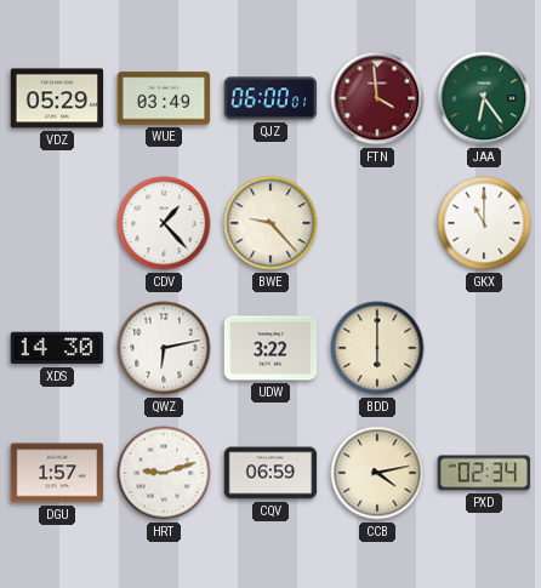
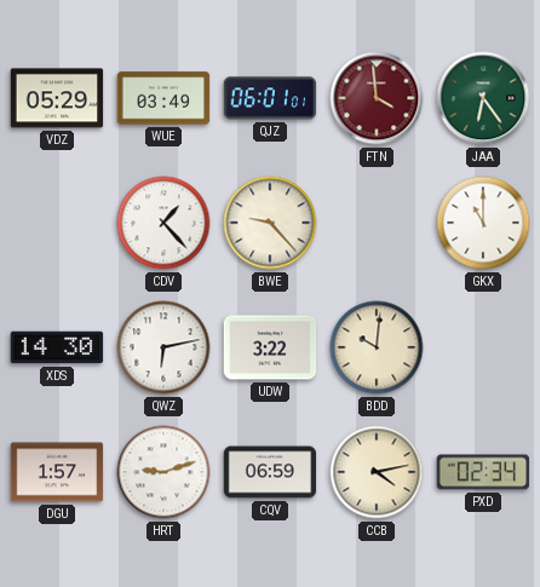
QJZ: 06:00 -> 06:01
BDD: 6:00 -> 10:01
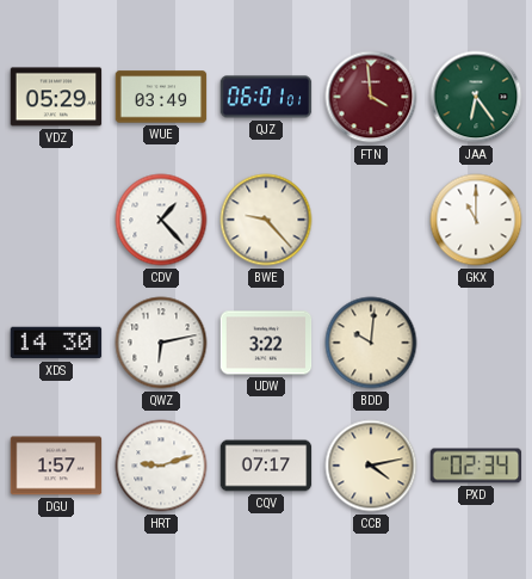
CQV: 06:59 -> 07:17
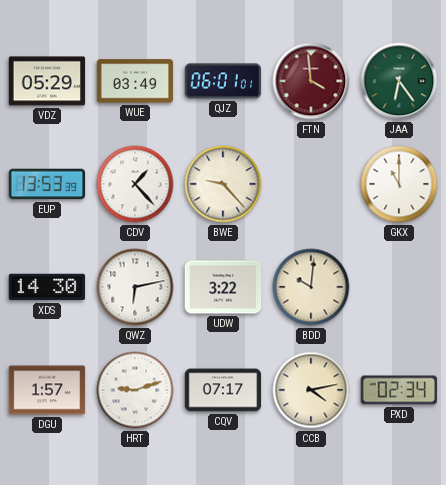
EUP: none -> 13:53
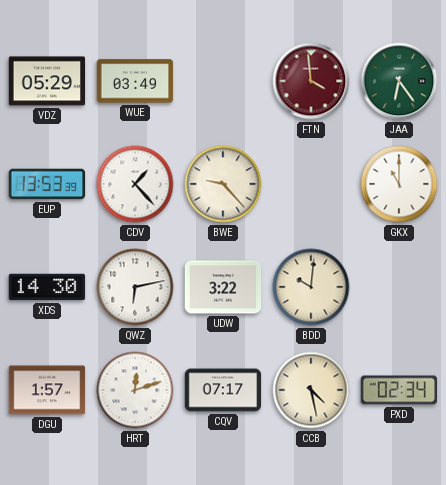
QJZ: 06:01 -> none
HRT: 9:12 -> 12:12
CCB: 4:13 -> 4:28
